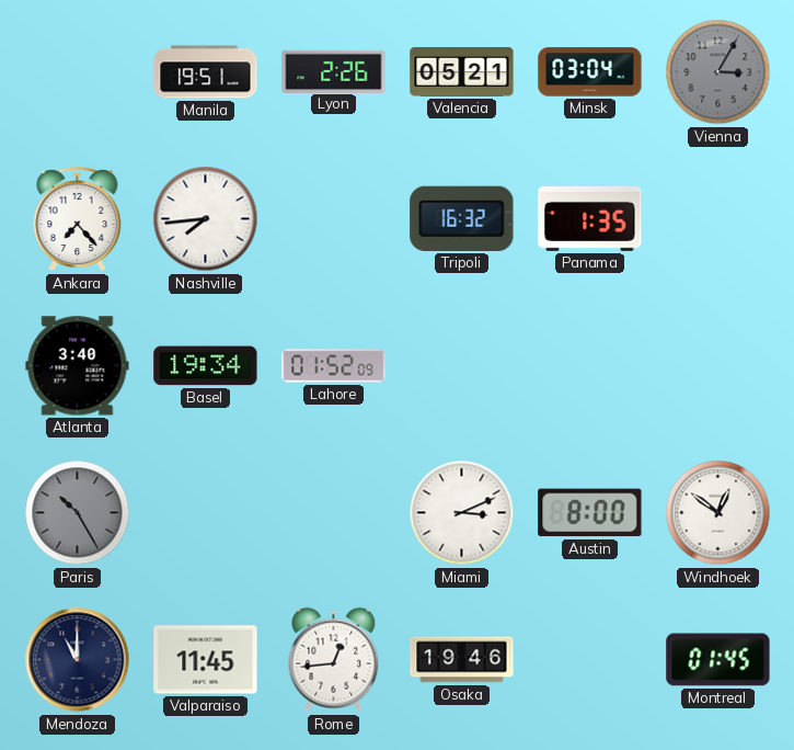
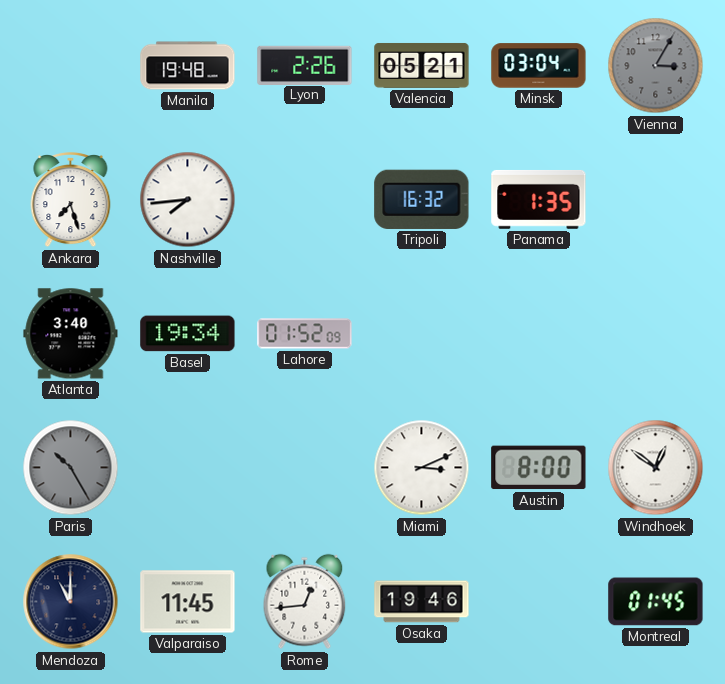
Manila: 19:51 -> 19:48
Ankara: 7:23 -> 7:27
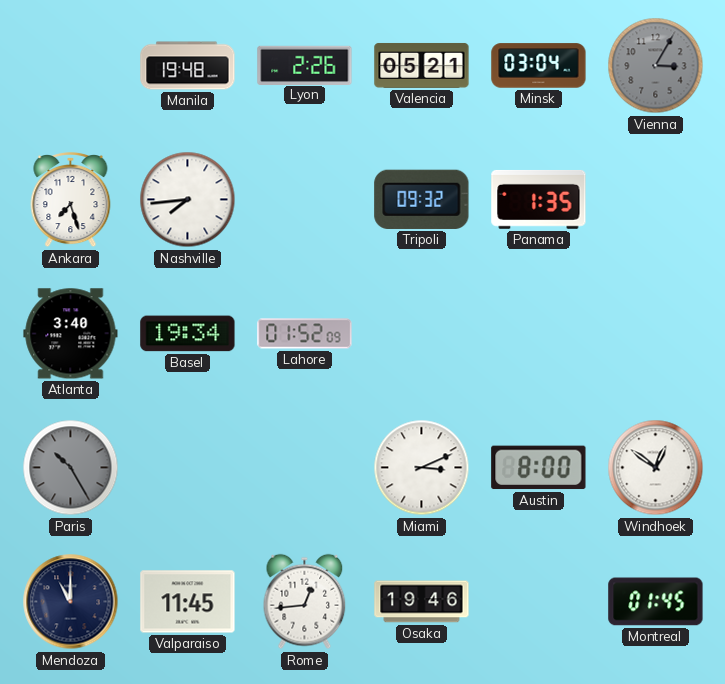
Tripoli: 16:32 -> 09:32
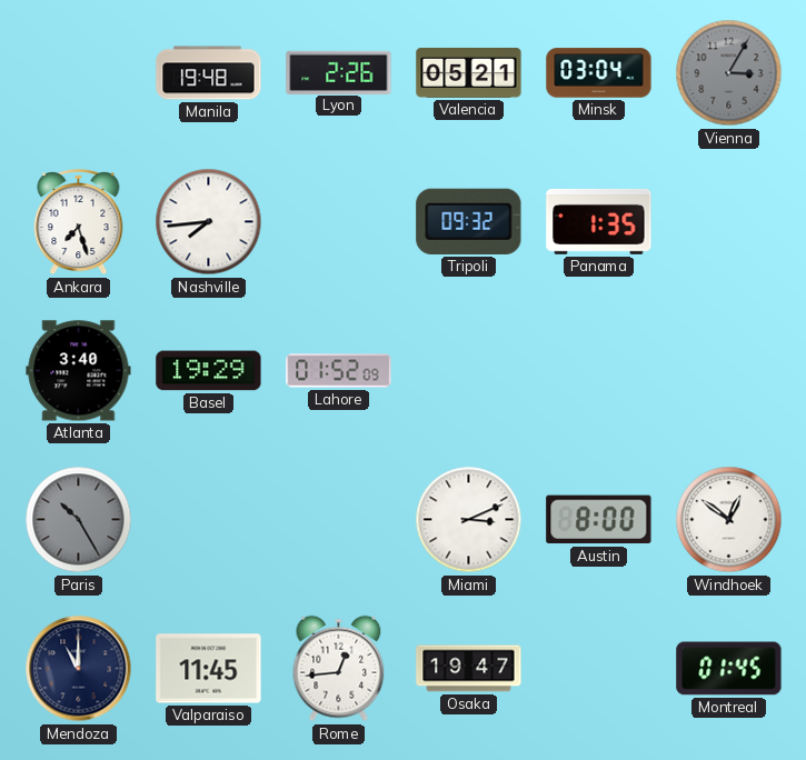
Basel: 19:34 -> 19:29
Osaka: 19:46 -> 19:47
